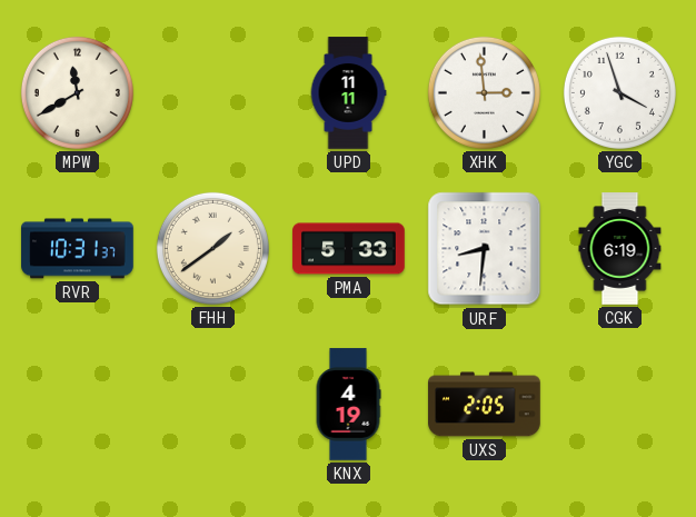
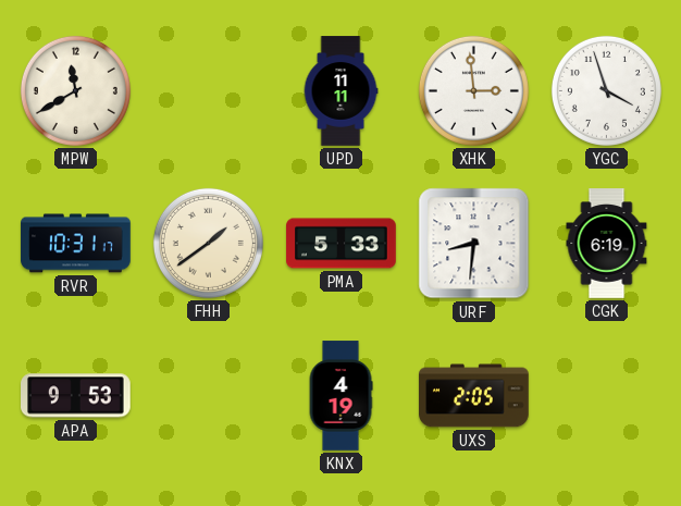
RVR: 10:31:37 -> 10:31:17
APA: none -> 9:53
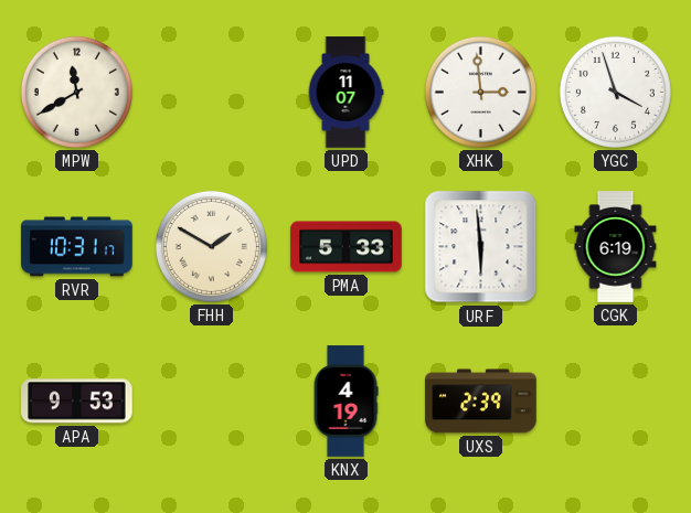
UPD: 11:11 -> 11:07
FHH: 1:39 -> 1:50
URF: 8:31 -> 5:59
UXS: 2:05 -> 2:39
